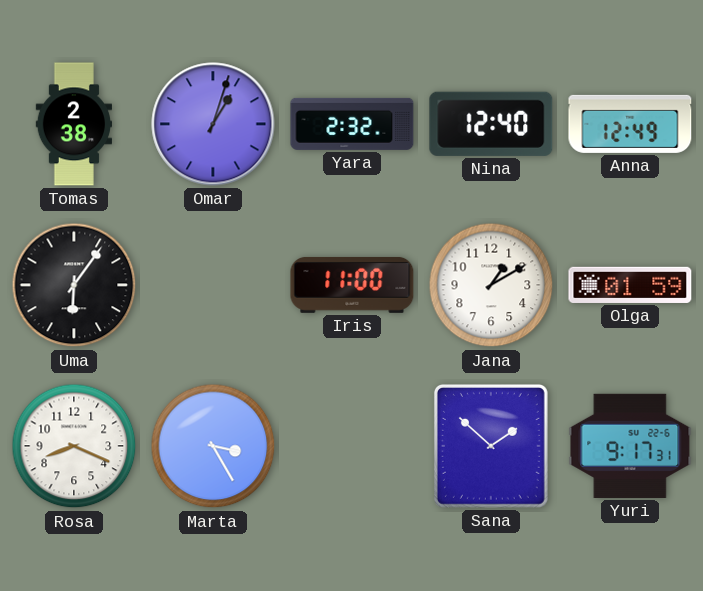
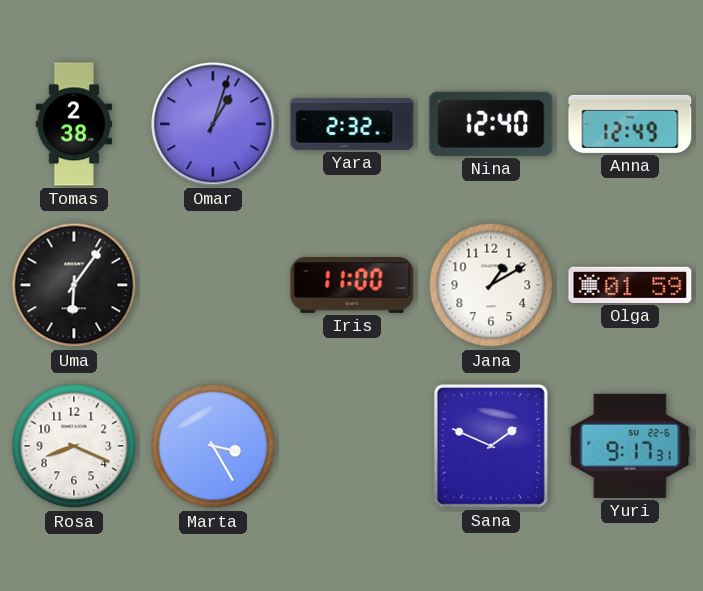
Sana: 1:52 -> 1:49
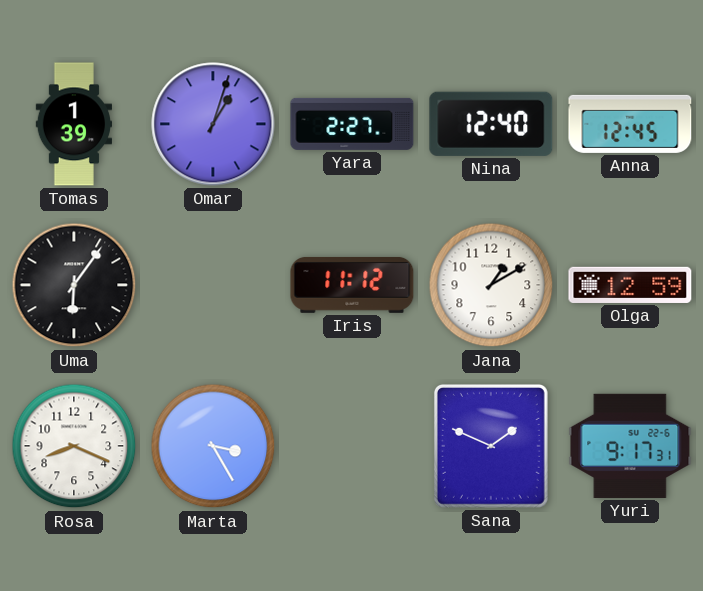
Tomas: 2:38 -> 1:39
Yara: 2:32 -> 2:27
Anna: 12:49 -> 12:45
Iris: 11:00 -> 11:12
Olga: 01:59 -> 12:59
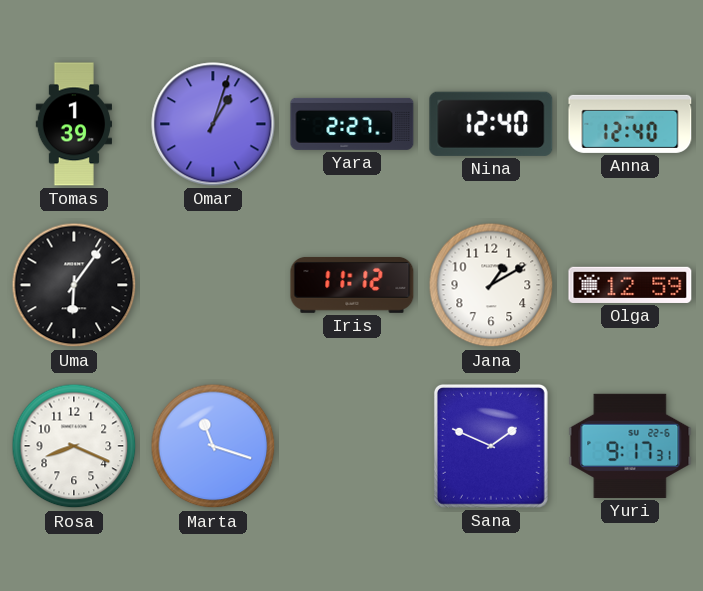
Anna: 12:45 -> 12:40
Marta: 3:25 -> 11:18
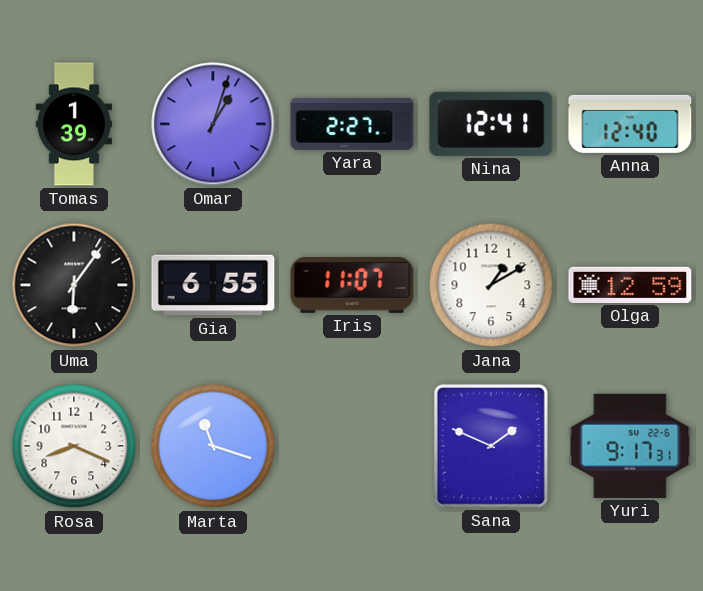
Nina: 12:40 -> 12:41
Gia: none -> 6:55
Iris: 11:12 -> 11:07
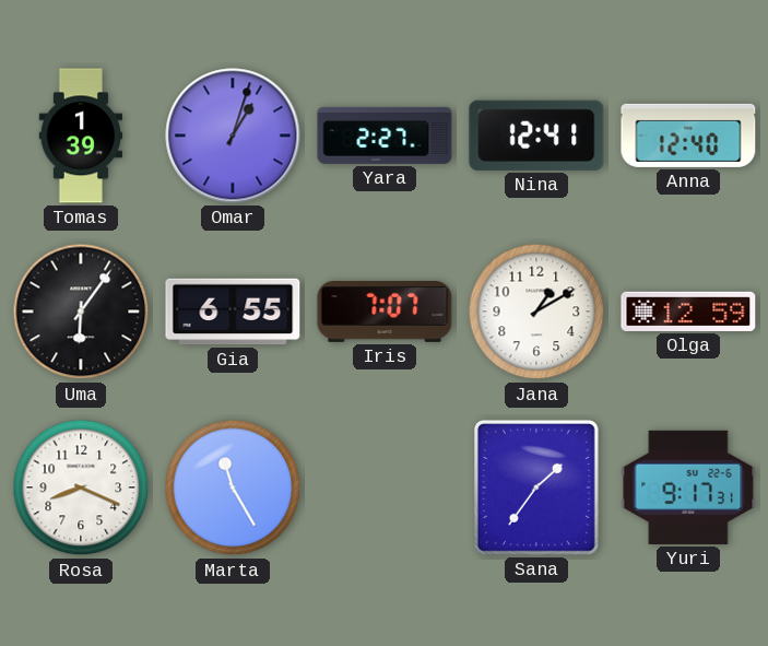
Iris: 11:07 -> 7:07
Marta: 11:18 -> 11:25
Sana: 1:49 -> 1:36
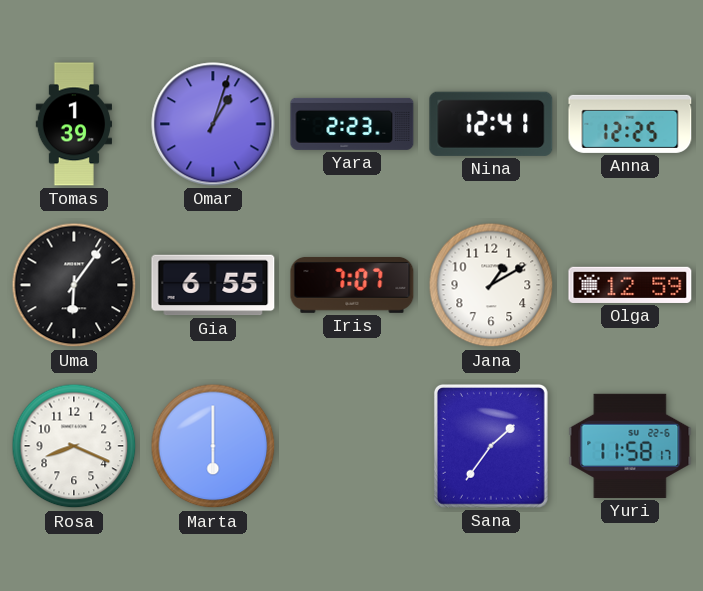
Yara: 2:27 -> 2:23
Anna: 12:40 -> 12:25
Marta: 11:25 -> 6:00
Yuri: 9:17 -> 11:58
